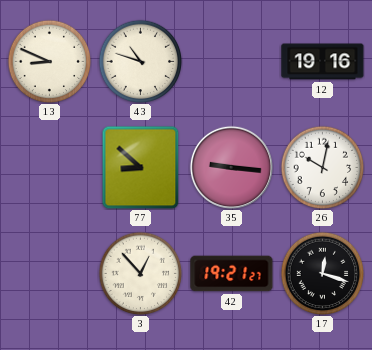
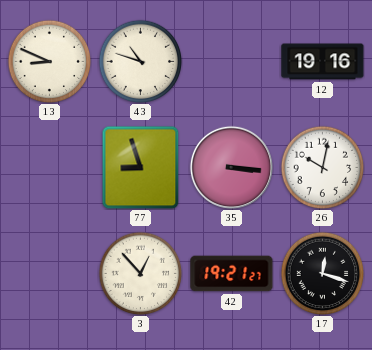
77: 8:52 -> 8:57
35: 9:16 -> 3:16
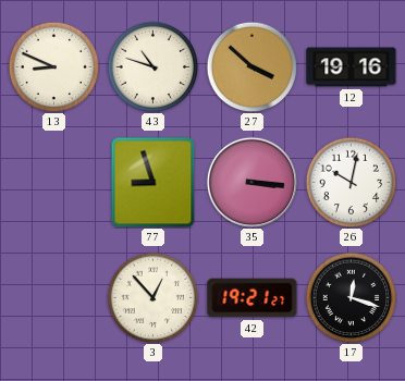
27: none -> 3:52
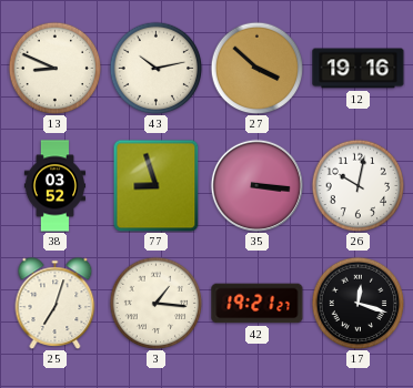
43: 10:48 -> 10:13
38: none -> 03:52
25: none -> 7:03
3: 12:53 -> 1:16
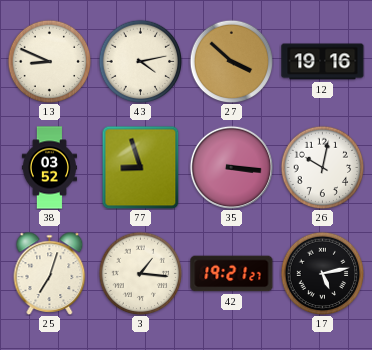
43: 10:13 -> 4:13
17: 12:18 -> 5:13
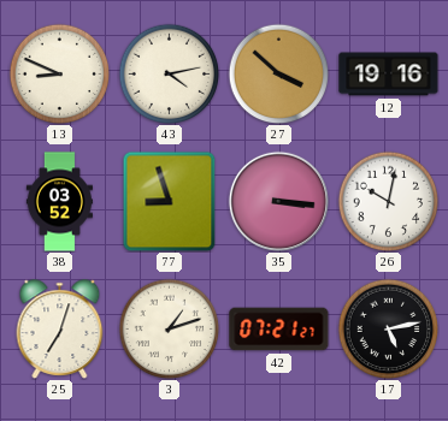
3: 1:16 -> 1:12
42: 19:21 -> 07:21
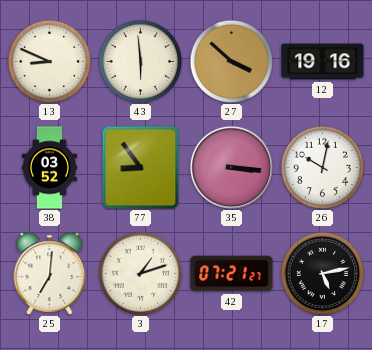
43: 4:13 -> 5:59
77: 8:57 -> 8:54
25: 7:03 -> 7:01
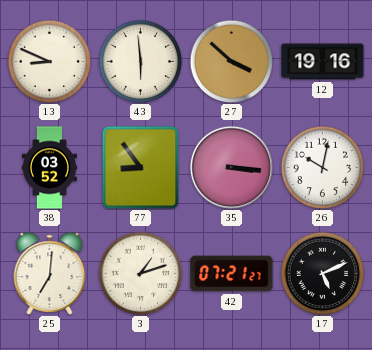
17: 5:13 -> 5:11
